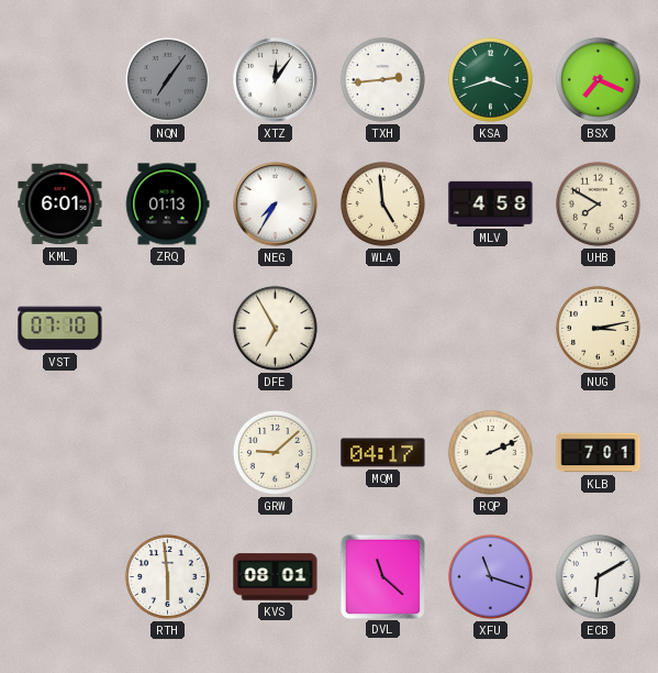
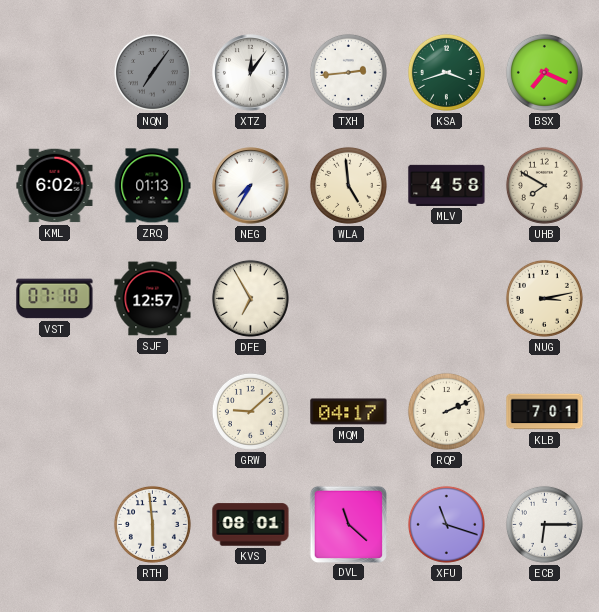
KML: 6:01 -> 6:02
SJF: none -> 12:57
ECB: 6:10 -> 6:15
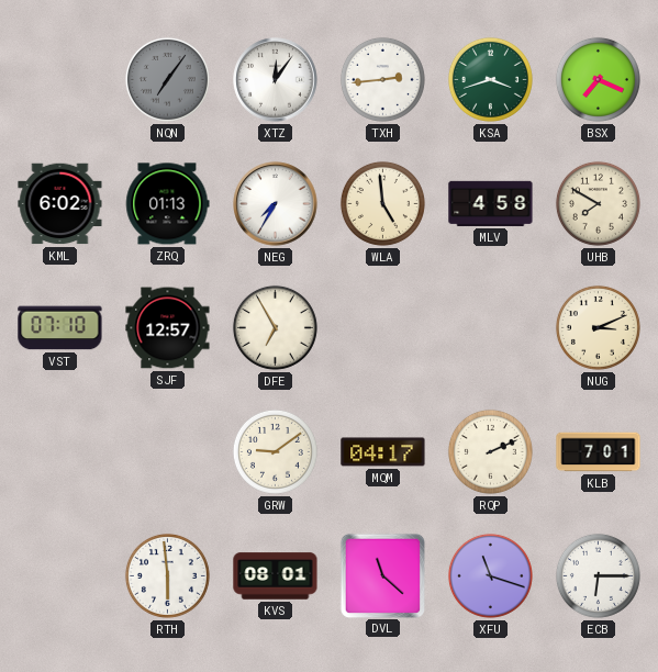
NUG: 3:13 -> 3:11
GRW: 9:08 -> 9:09
